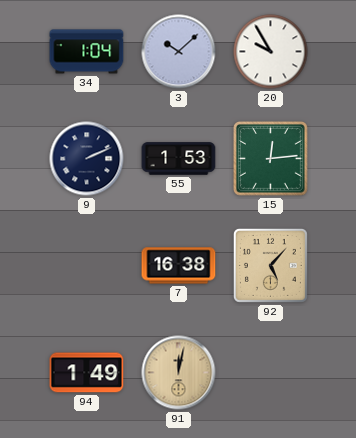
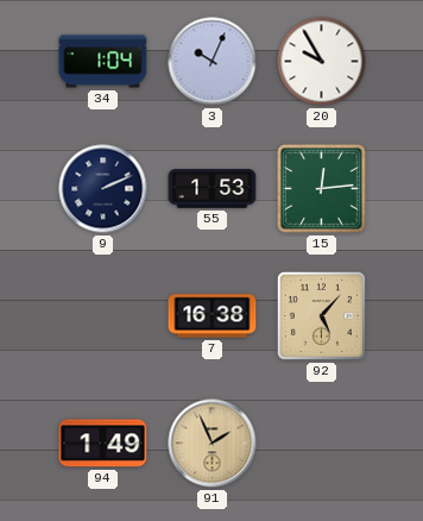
3: 10:08 -> 10:04
91: 12:02 -> 1:56
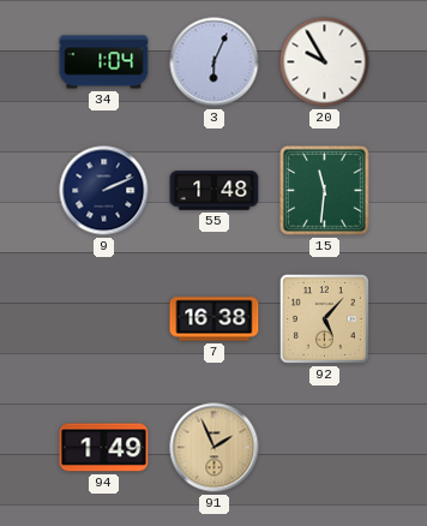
3: 10:04 -> 6:04
55: 1:53 -> 1:48
15: 12:14 -> 11:31
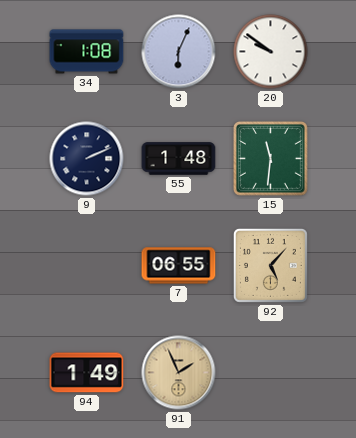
34: 1:04 -> 1:08
20: 9:55 -> 9:51
7: 16:38 -> 06:55
